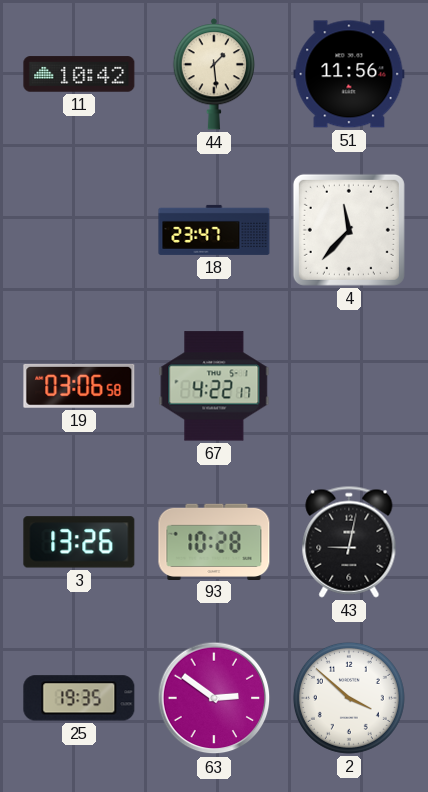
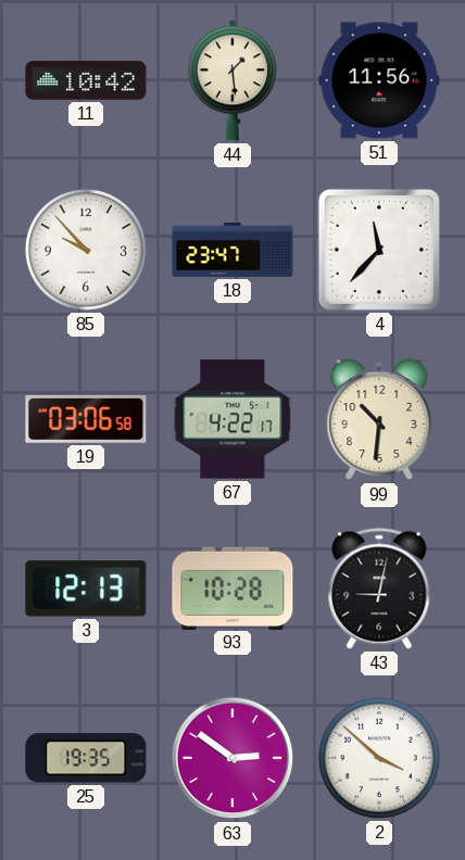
85: none -> 9:53
99: none -> 10:31
3: 13:26 -> 12:13
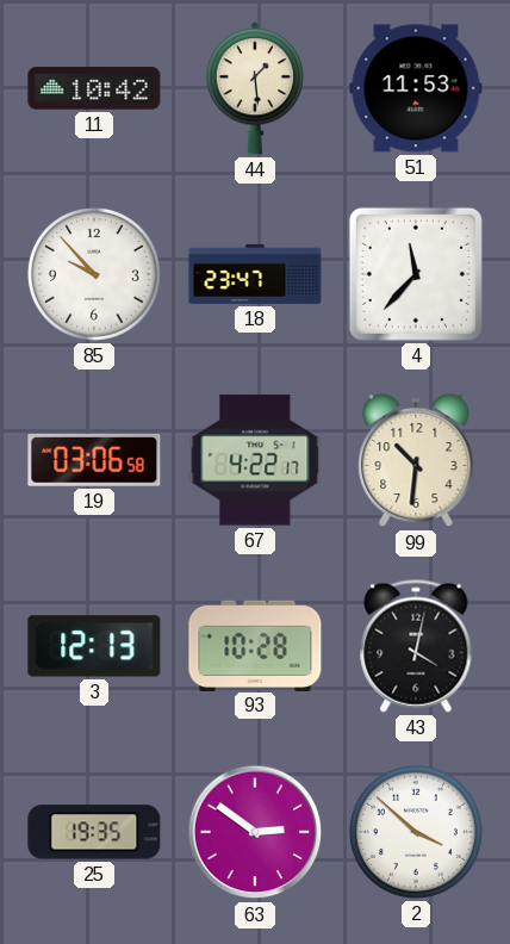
51: 11:56 -> 11:53
43: 9:02 -> 4:02
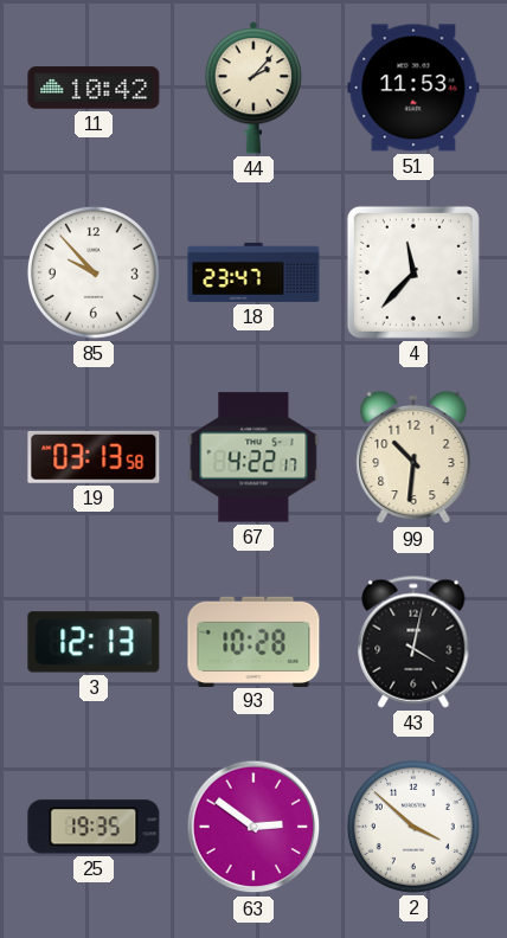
44: 1:29 -> 2:07
19: 03:06 -> 03:13
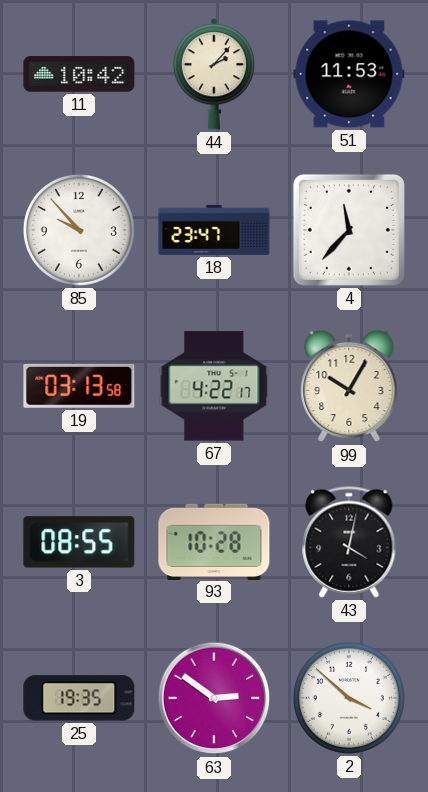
99: 10:31 -> 10:05
3: 12:13 -> 08:55
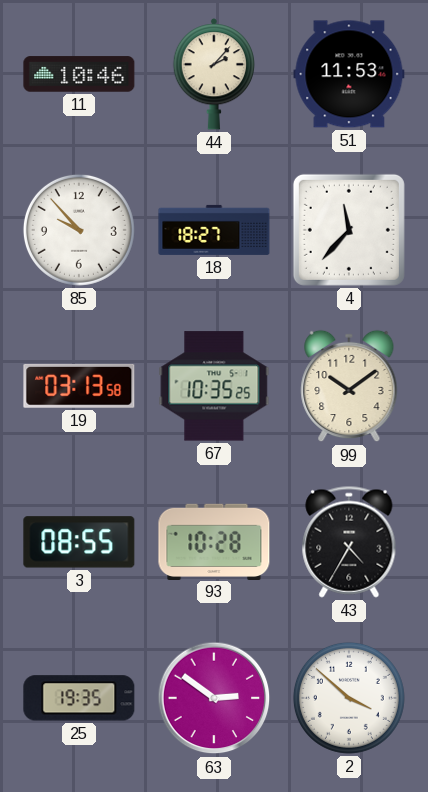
11: 10:42 -> 10:46
18: 23:47 -> 18:27
67: 4:22 -> 10:35
99: 10:05 -> 10:09
43: 4:02 -> 4:35
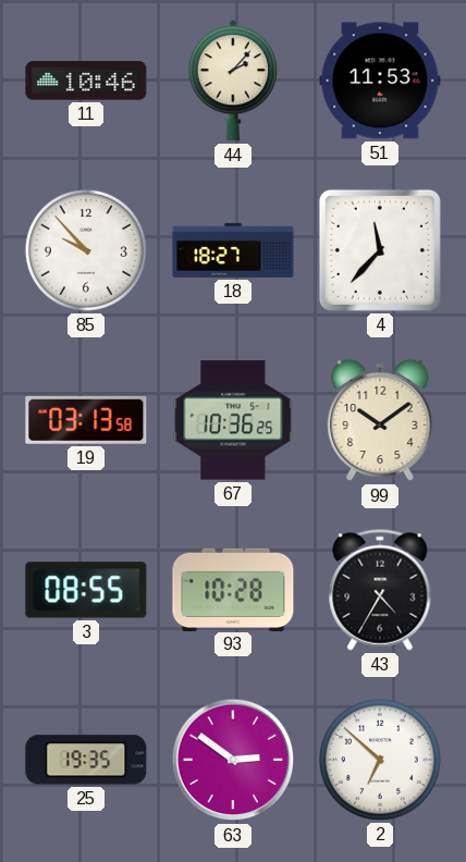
67: 10:35 -> 10:36
2: 3:52 -> 6:52
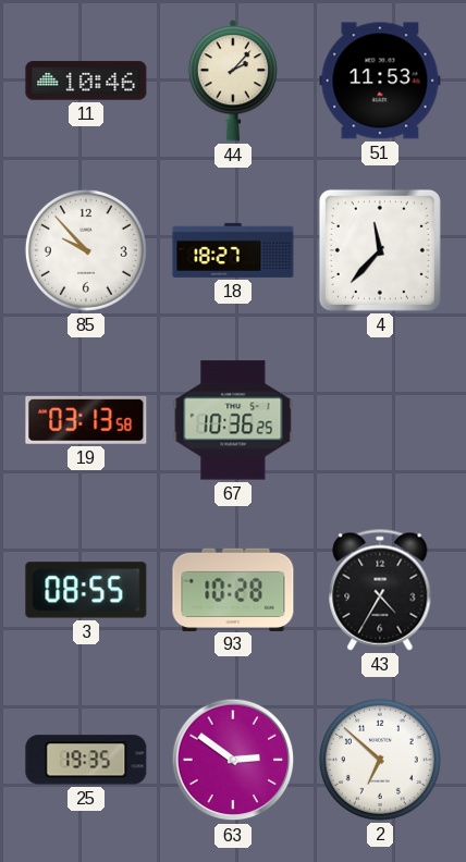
99: 10:09 -> none
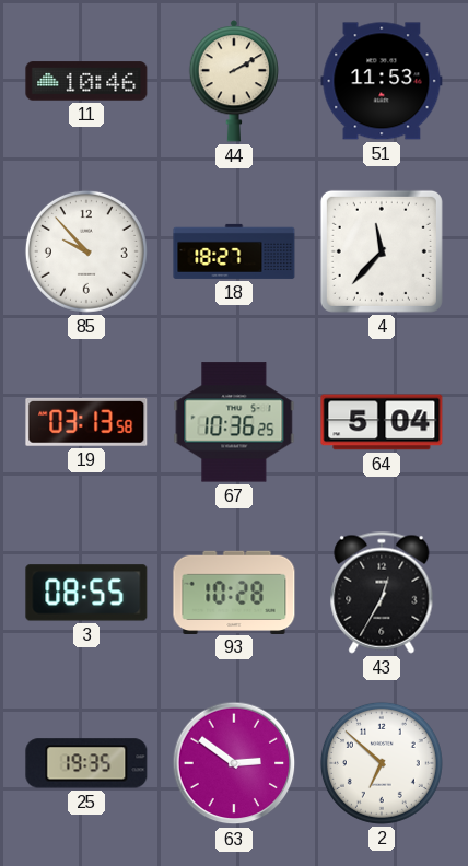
44: 2:07 -> 2:10
64: none -> 5:04
43: 4:35 -> 12:35
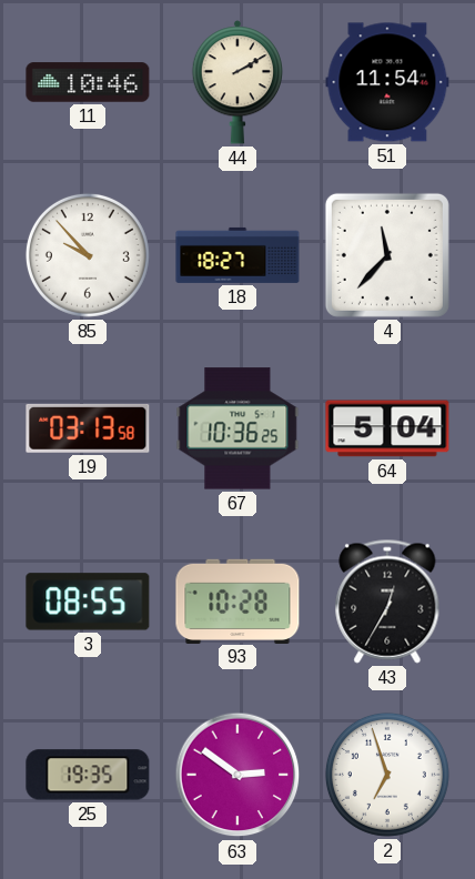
51: 11:53 -> 11:54
2: 6:52 -> 6:57
